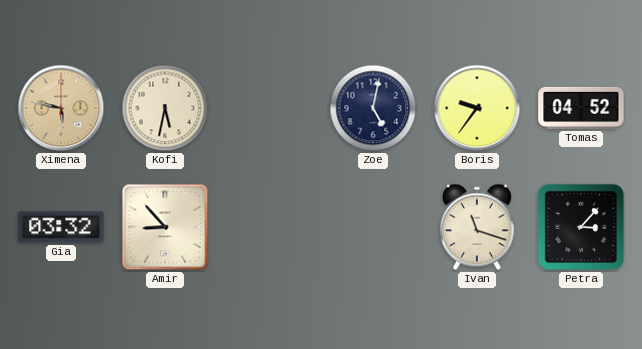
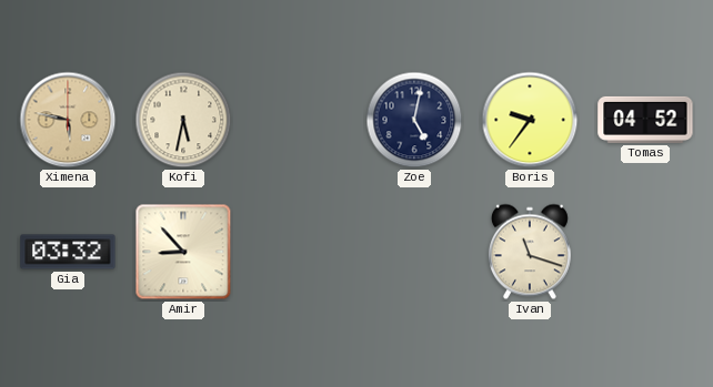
Petra: 3:07 -> none
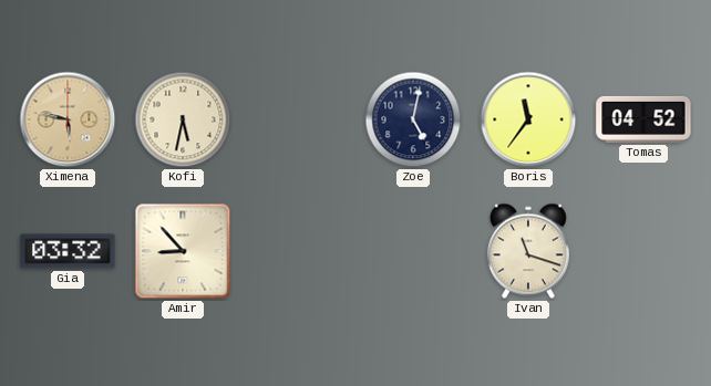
Boris: 9:36 -> 11:36
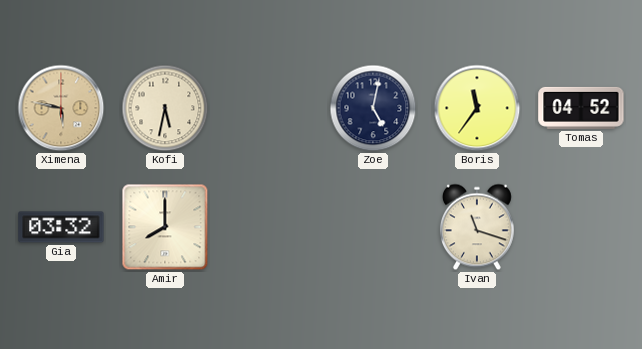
Amir: 8:53 -> 8:00
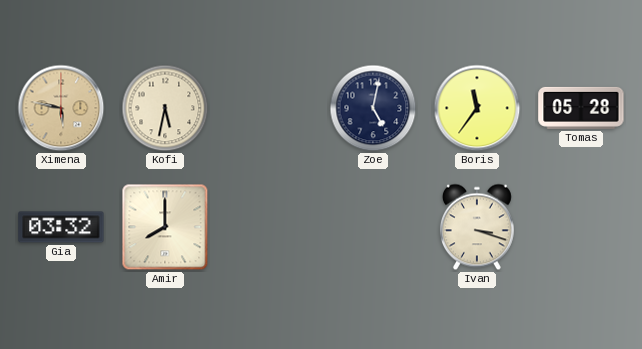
Tomas: 04:52 -> 05:28
Ivan: 11:18 -> 3:18
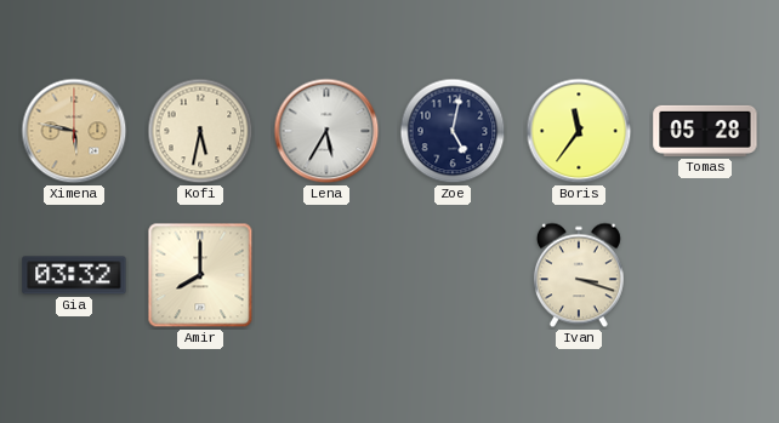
Lena: none -> 5:35
